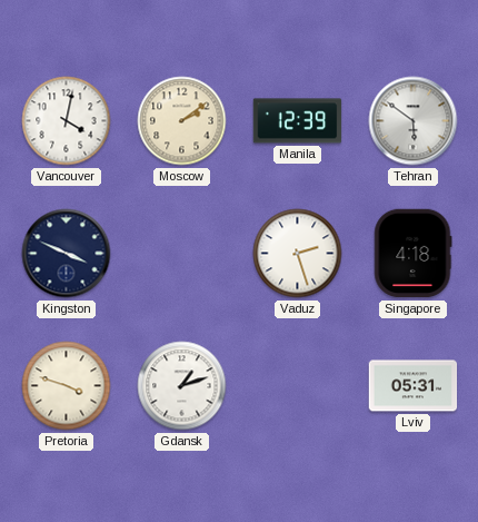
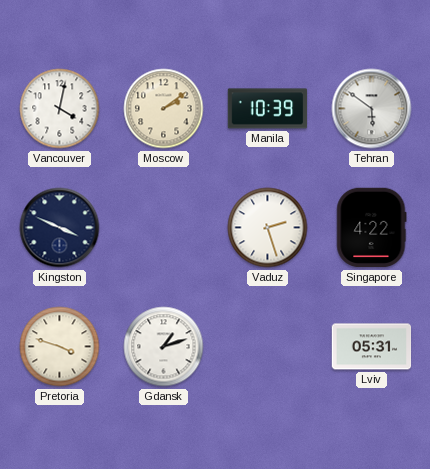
Manila: 12:39 -> 10:39
Singapore: 4:18 -> 4:22
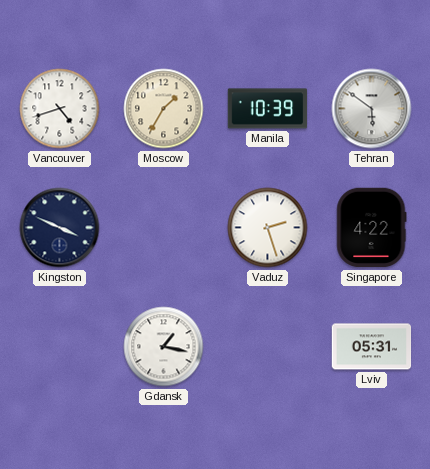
Vancouver: 4:02 -> 4:42
Moscow: 2:09 -> 1:35
Pretoria: 3:48 -> none
Gdansk: 1:12 -> 1:17
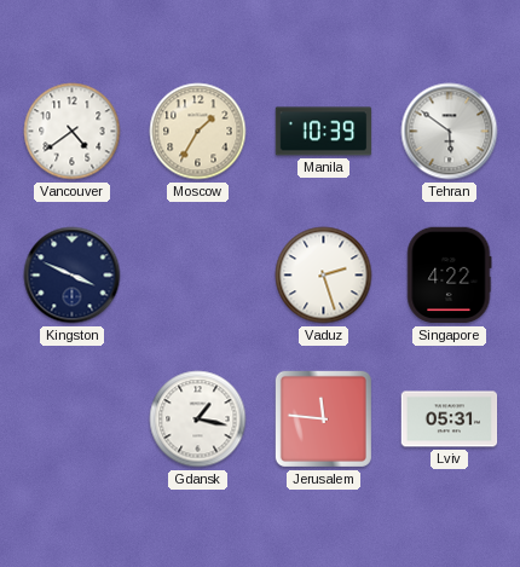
Vancouver: 4:42 -> 4:39
Jerusalem: none -> 11:46
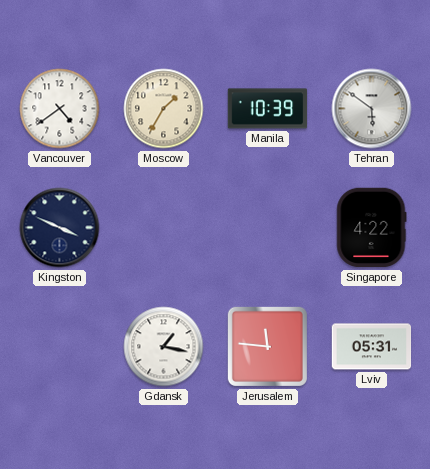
Vaduz: 2:27 -> none
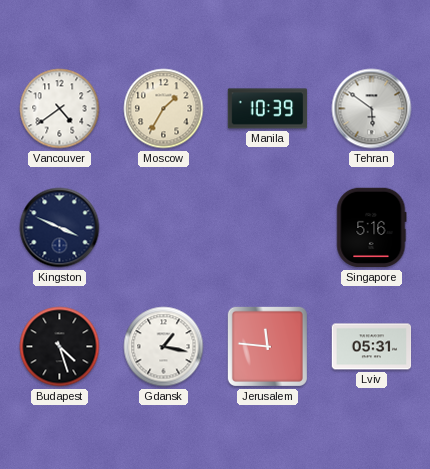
Singapore: 4:22 -> 5:16
Budapest: none -> 4:27
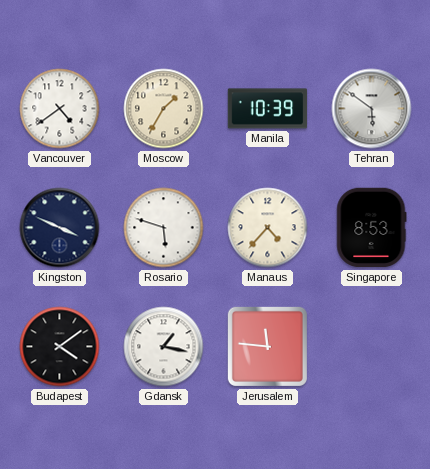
Rosario: none -> 5:48
Manaus: none -> 4:37
Singapore: 5:16 -> 8:53
Budapest: 4:27 -> 4:09
Lviv: 05:31 -> none
